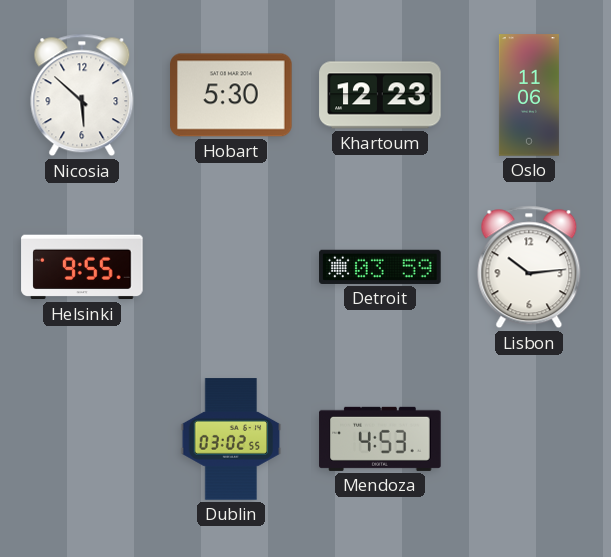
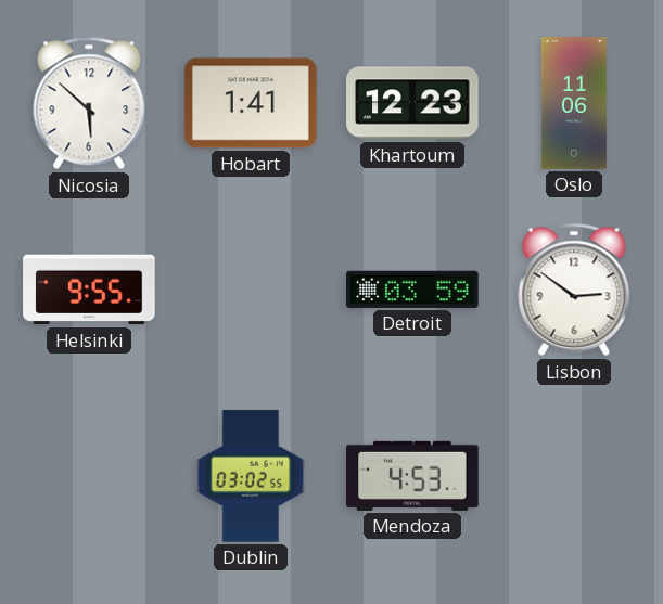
Hobart: 5:30 -> 1:41
Lisbon: 10:14 -> 2:51
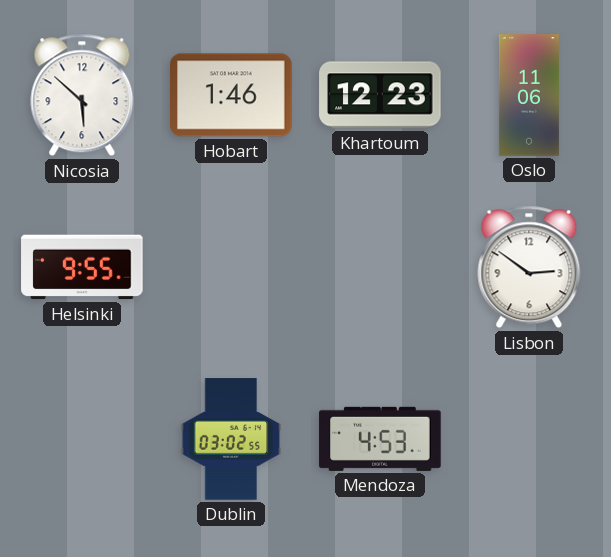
Hobart: 1:41 -> 1:46
Detroit: 03:59 -> none
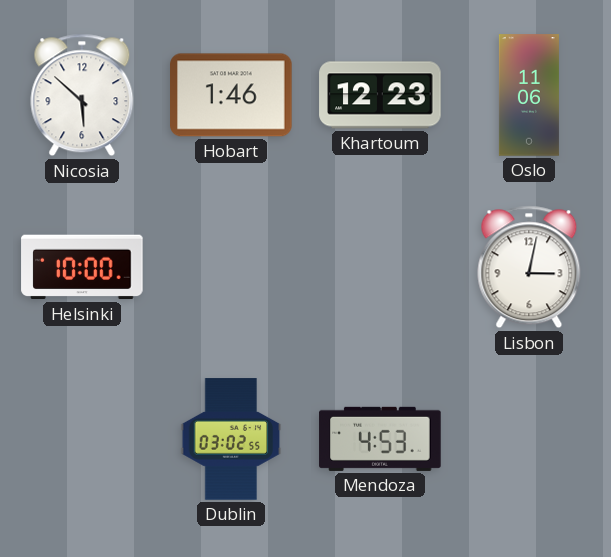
Helsinki: 9:55 -> 10:00
Lisbon: 2:51 -> 3:02
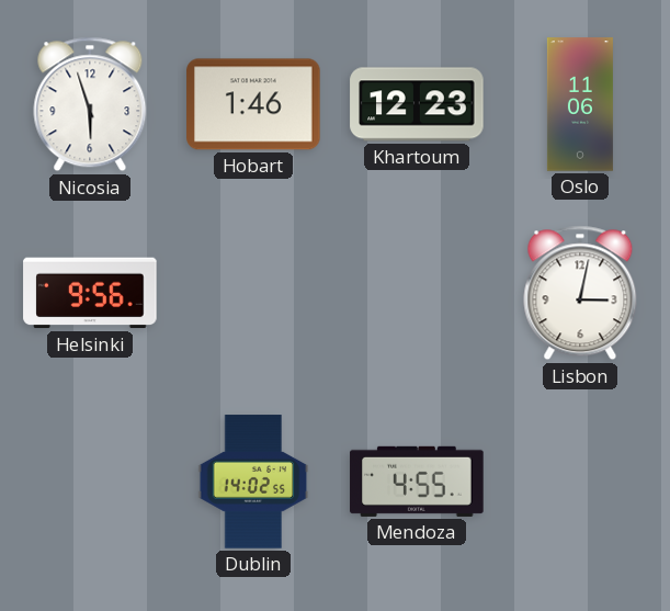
Nicosia: 5:52 -> 5:57
Helsinki: 10:00 -> 9:56
Dublin: 03:02 -> 14:02
Mendoza: 4:53 -> 4:55
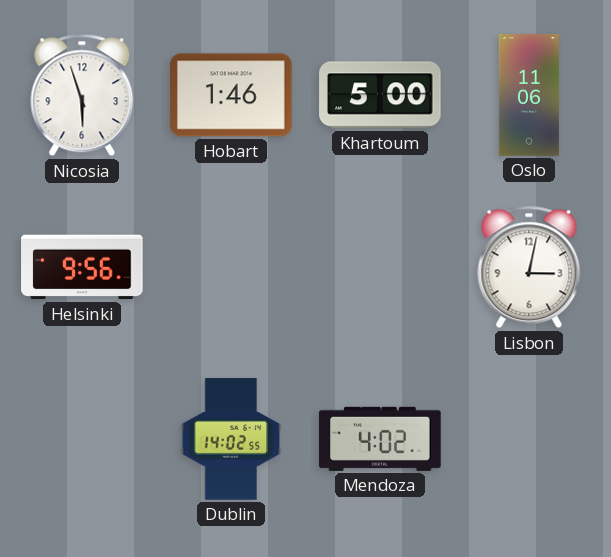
Khartoum: 12:23 -> 5:00
Mendoza: 4:55 -> 4:02
